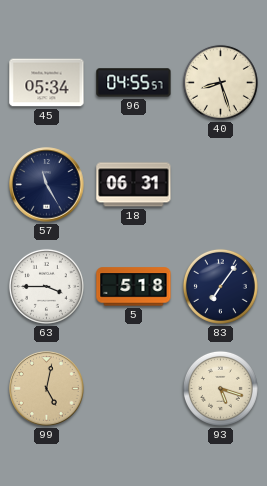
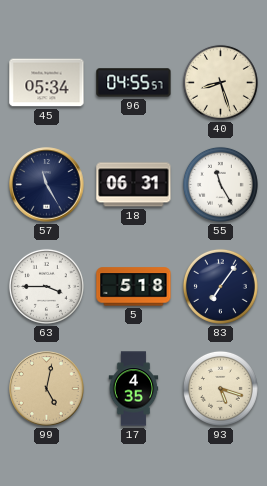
55: none -> 11:25
17: none -> 4:35
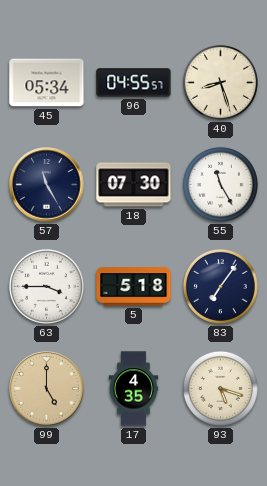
18: 06:31 -> 07:30
99: 5:02 -> 5:00
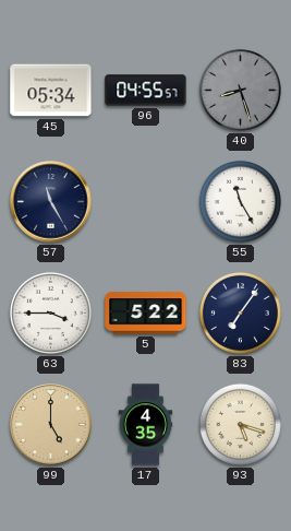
40 dial: cream -> grey
18: 07:30 -> none
5: 5:18 -> 5:22
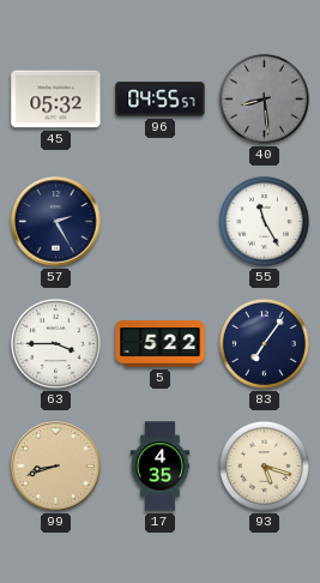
45: 05:34 -> 05:32
40: 8:27 -> 8:29
57: 11:25 -> 2:25
99: 5:00 -> 8:42
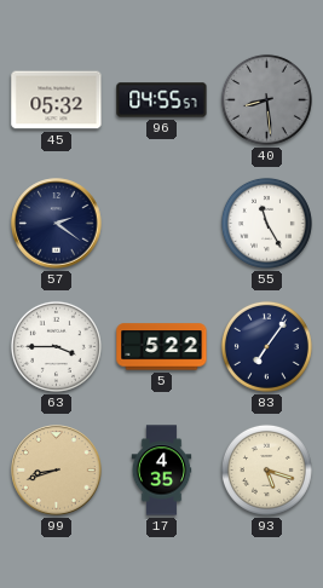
57: 2:25 -> 2:21
